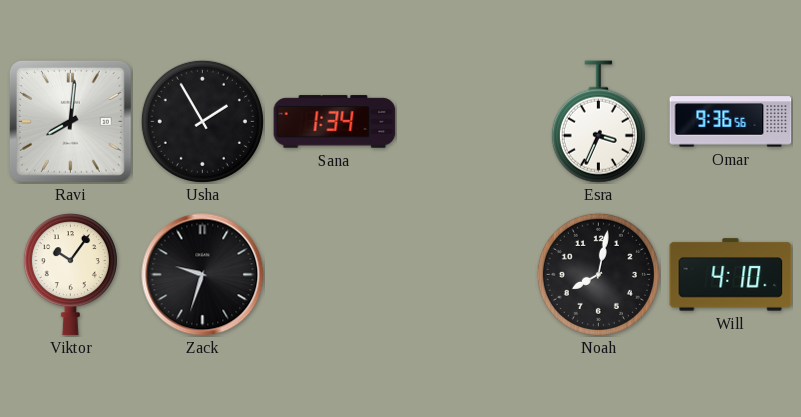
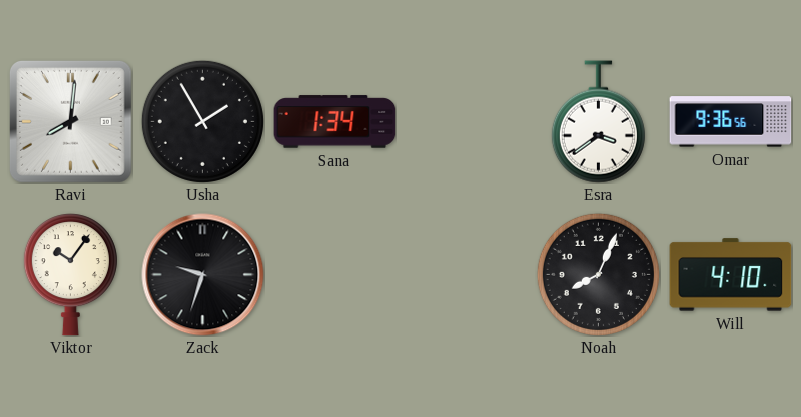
Esra: 3:34 -> 3:39
Noah: 8:02 -> 8:04
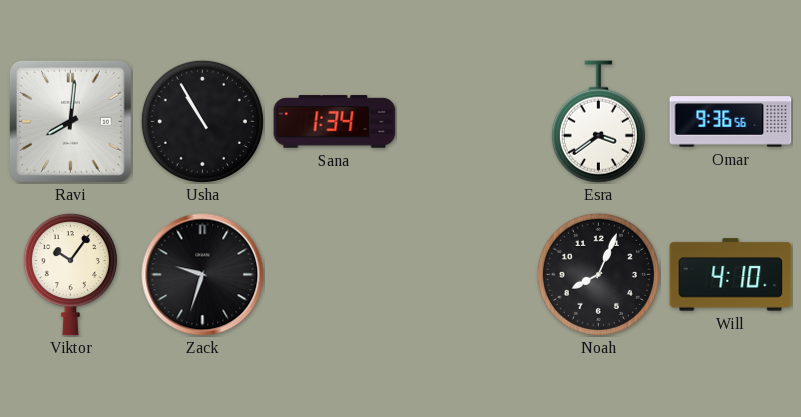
Usha: 1:55 -> 10:55
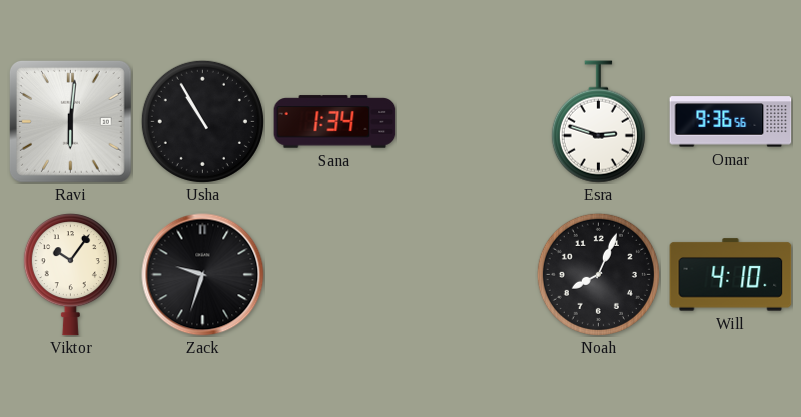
Ravi: 8:01 -> 6:01
Esra: 3:39 -> 2:48
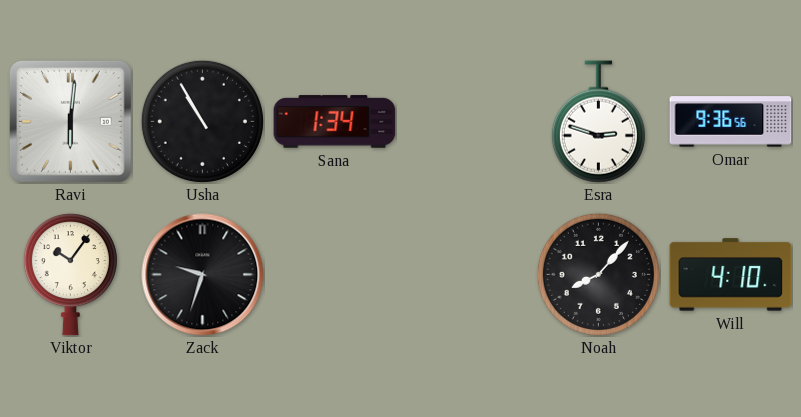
Noah: 8:04 -> 8:07
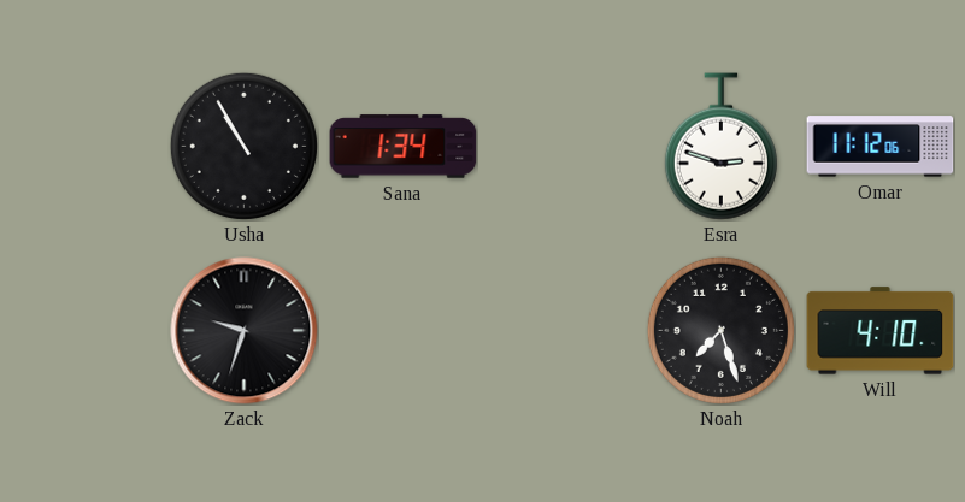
Ravi: 6:01 -> none
Omar: 9:36 -> 11:12
Viktor: 10:06 -> none
Noah: 8:07 -> 7:27
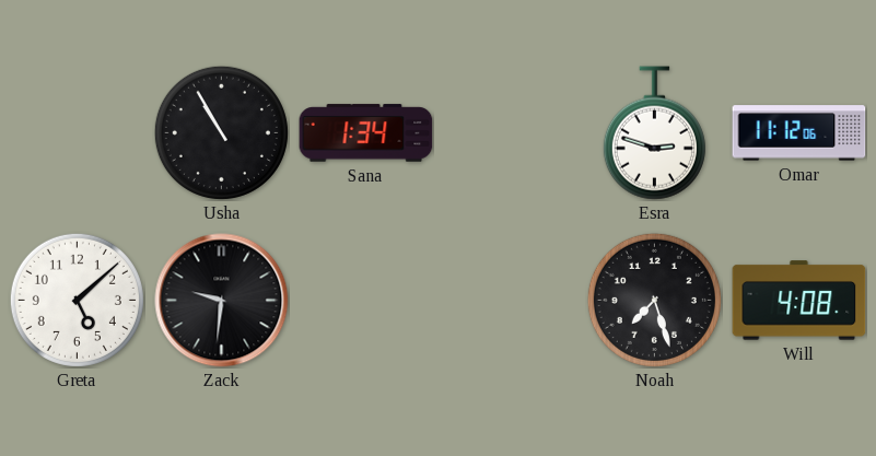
Greta: none -> 5:08
Zack: 9:33 -> 9:31
Will: 4:10 -> 4:08
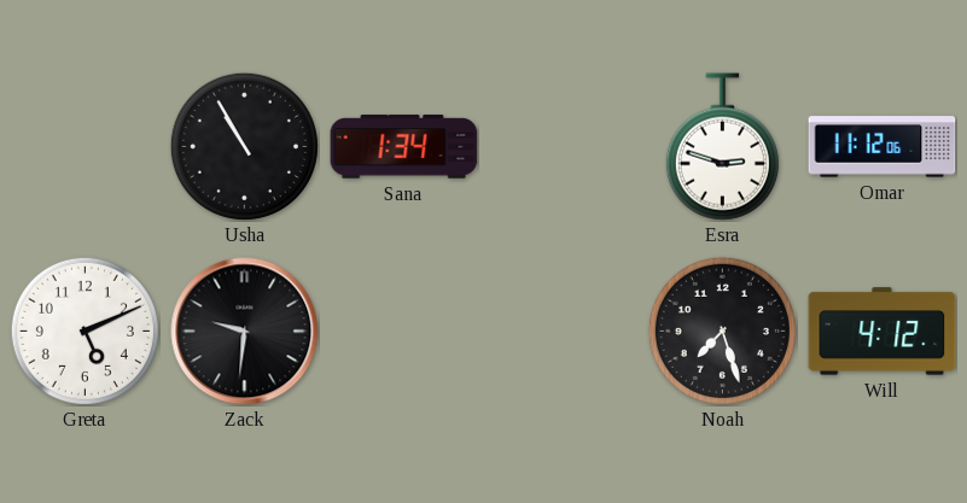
Greta: 5:08 -> 5:11
Will: 4:08 -> 4:12
